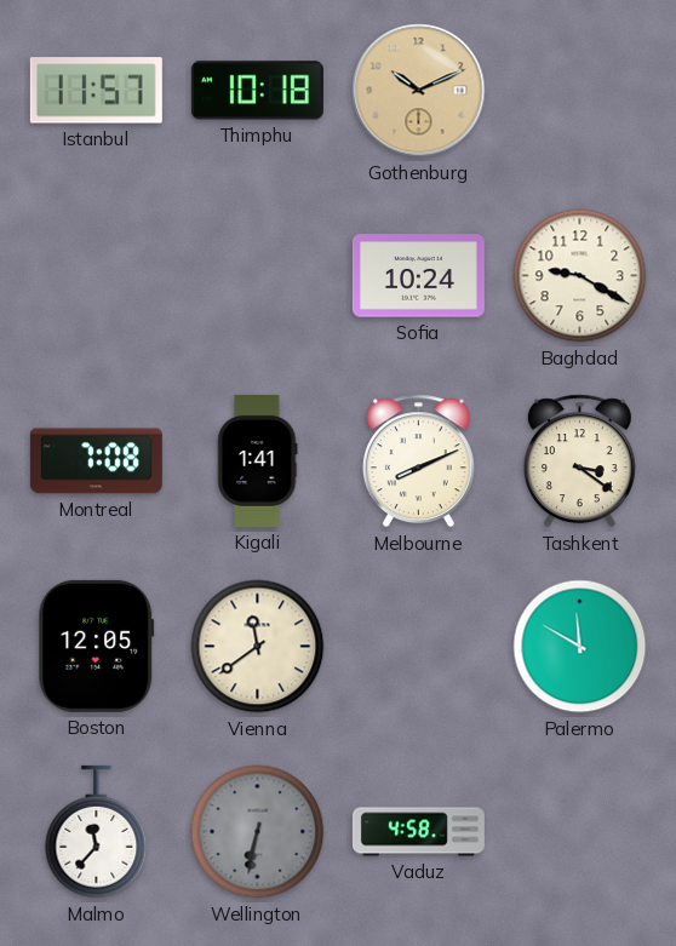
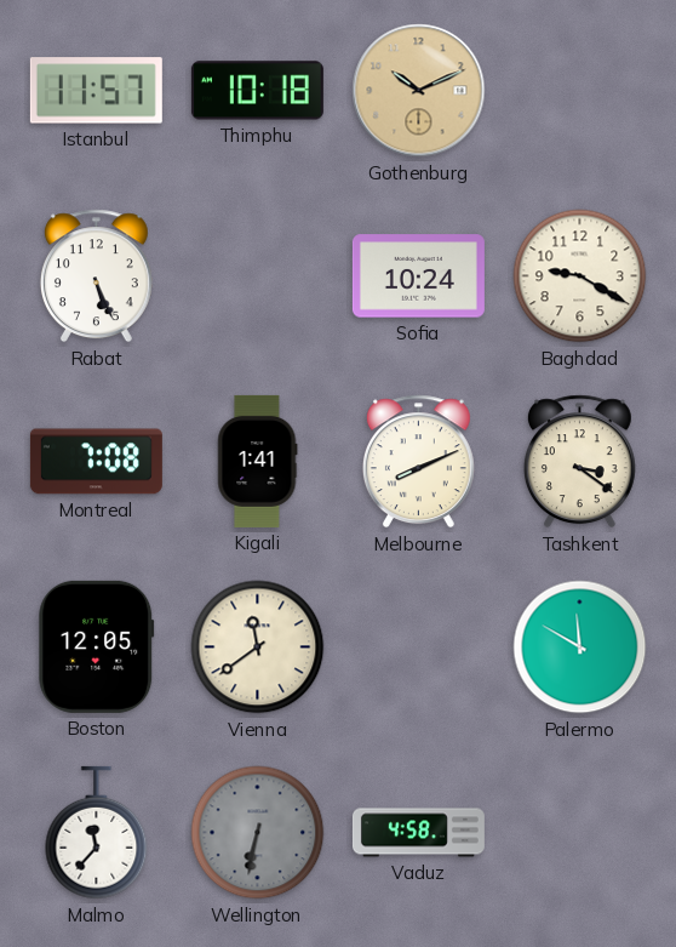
Rabat: none -> 5:26
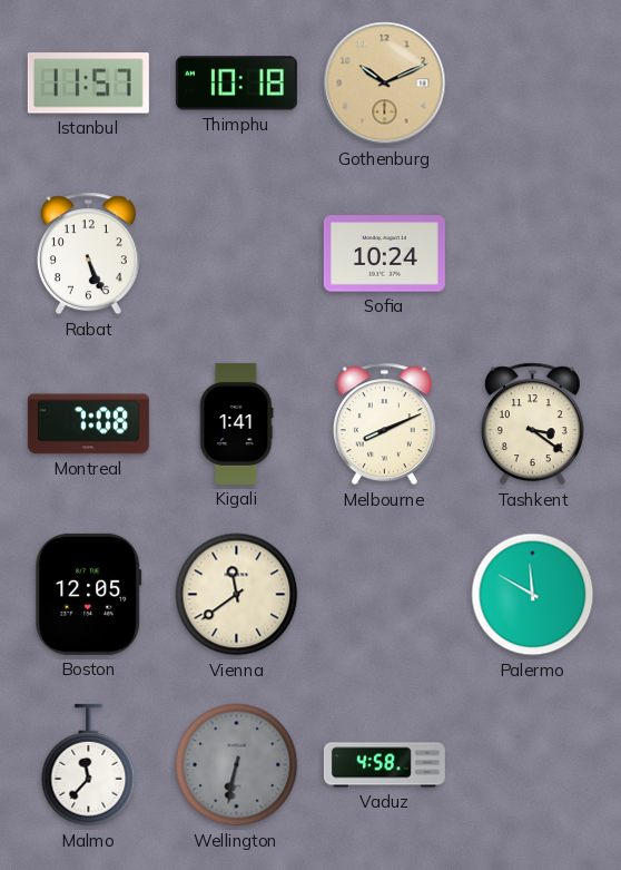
Baghdad: 9:20 -> none
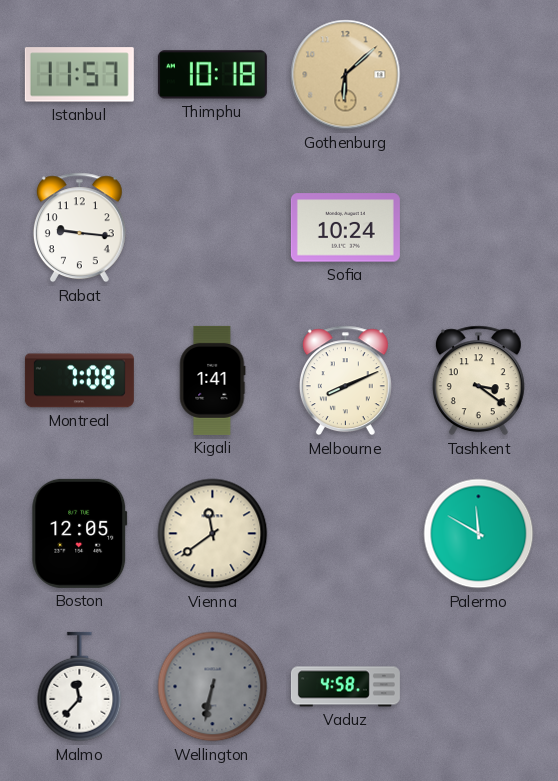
Gothenburg: 10:11 -> 6:08
Rabat: 5:26 -> 9:16
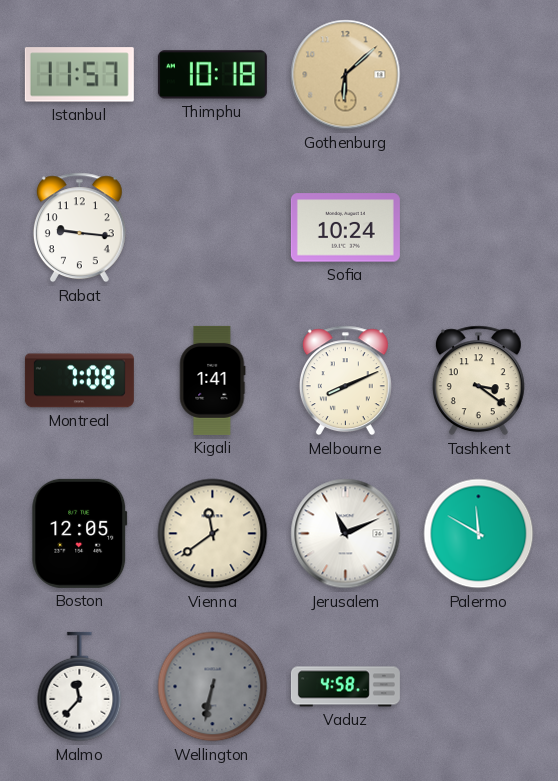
Jerusalem: none -> 11:11
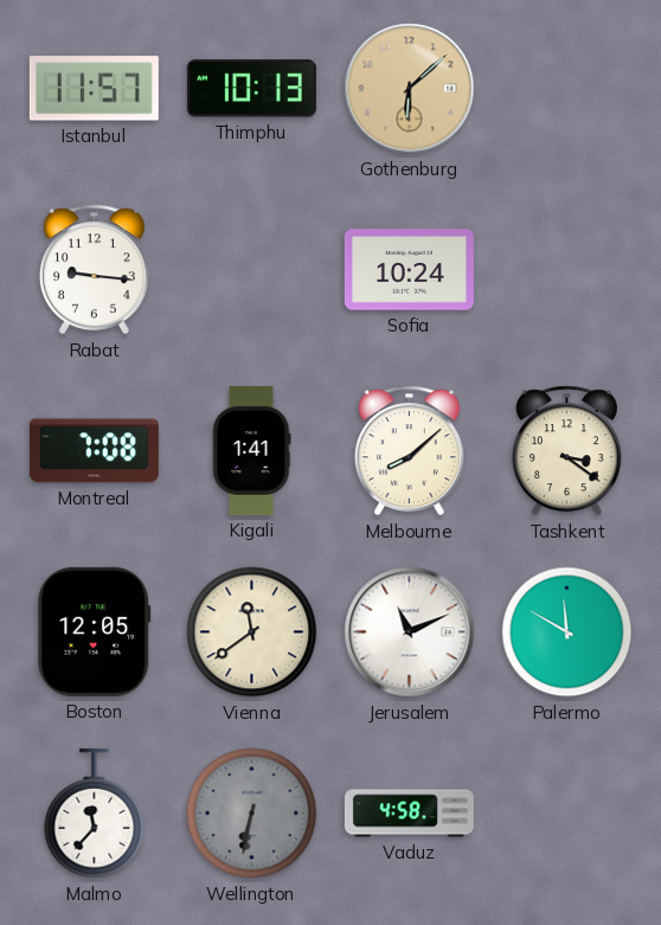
Thimphu: 10:18 -> 10:13
Melbourne: 8:11 -> 8:08
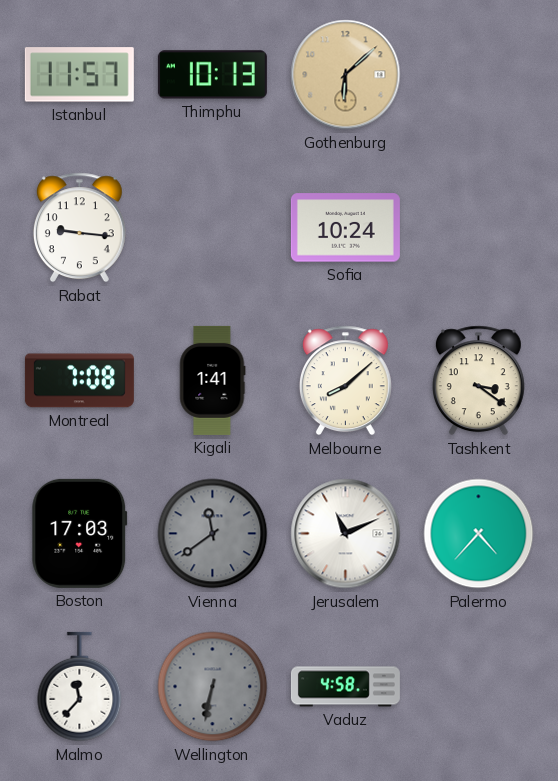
Boston: 12:05 -> 17:03
Vienna dial: cream -> grey
Palermo: 11:50 -> 4:37
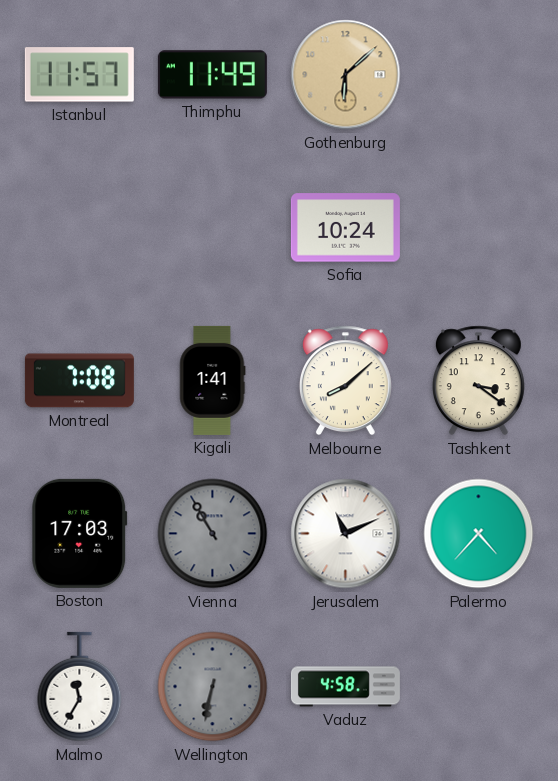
Thimphu: 10:13 -> 11:49
Rabat: 9:16 -> none
Vienna: 11:39 -> 10:55
Malmo: 11:37 -> 11:35
